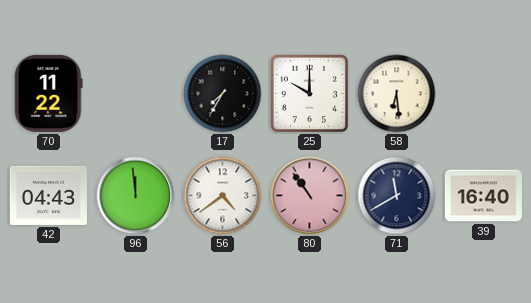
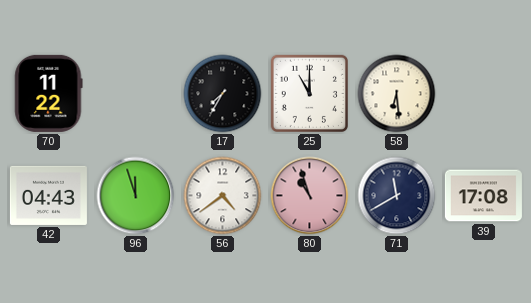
25: 10:00 -> 11:00
96: 11:59 -> 11:57
80: 10:54 -> 10:57
39: 16:40 -> 17:08
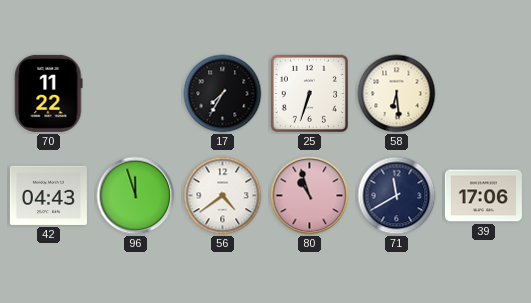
25: 11:00 -> 6:33
39: 17:08 -> 17:06
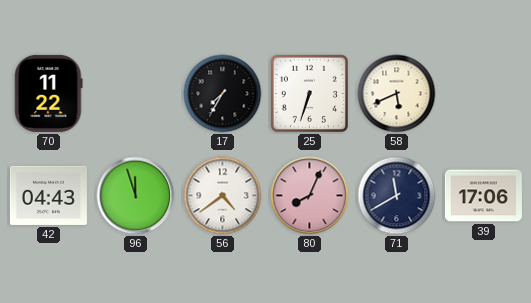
58: 6:29 -> 5:41
80: 10:57 -> 8:04
